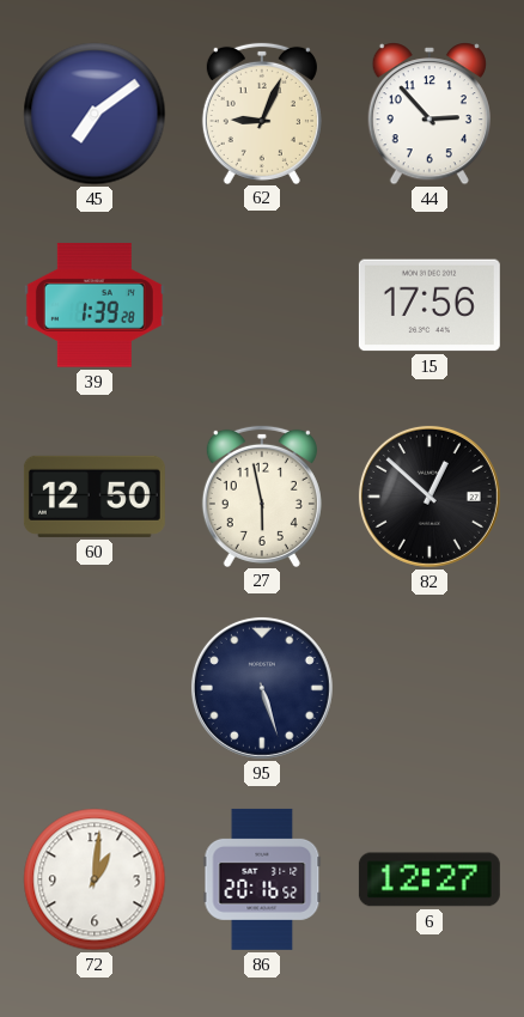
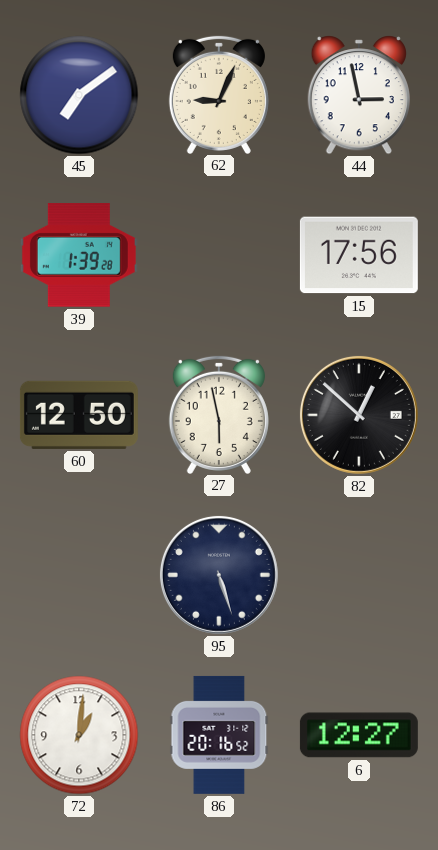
44: 2:53 -> 2:58
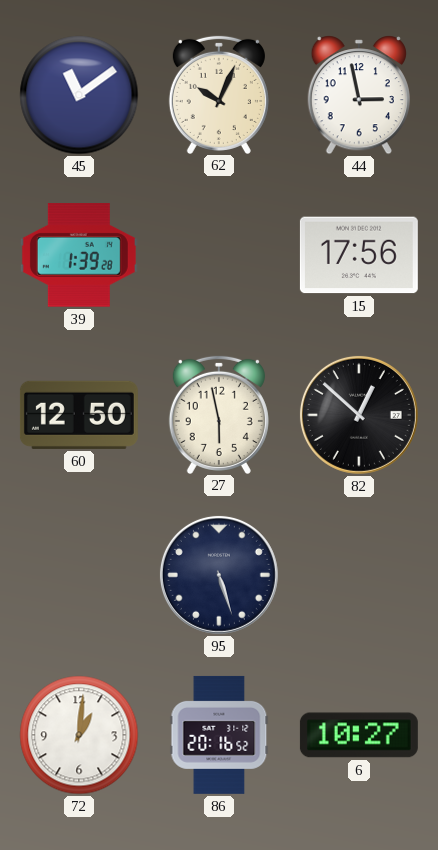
45: 7:09 -> 11:09
62: 9:04 -> 10:04
6: 12:27 -> 10:27
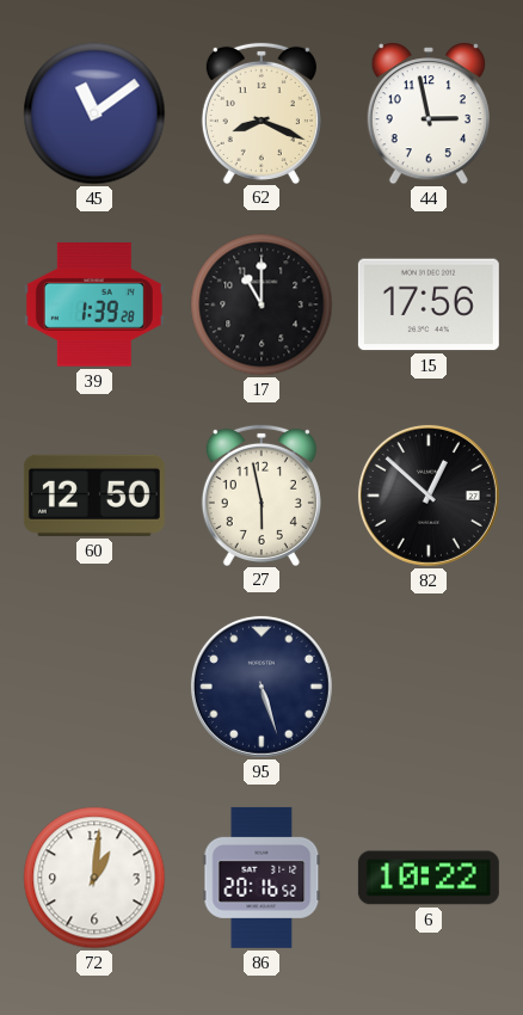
62: 10:04 -> 8:19
17: none -> 11:00
6: 10:27 -> 10:22
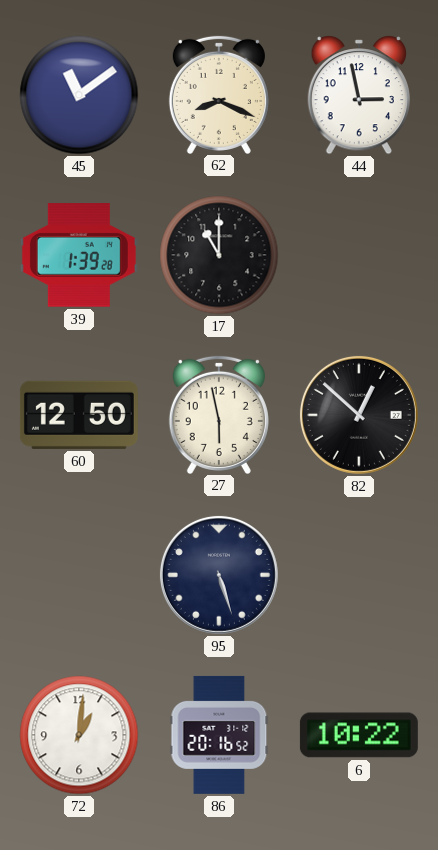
15: 17:56 -> none
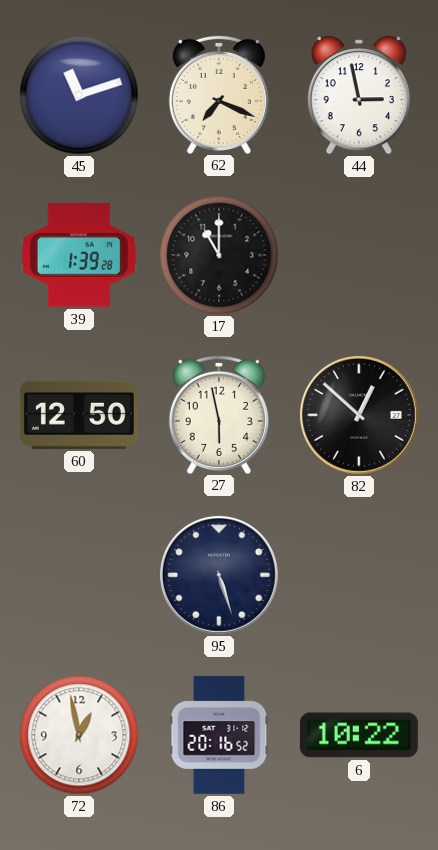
45: 11:09 -> 11:12
62: 8:19 -> 7:19
72: 1:01 -> 12:58
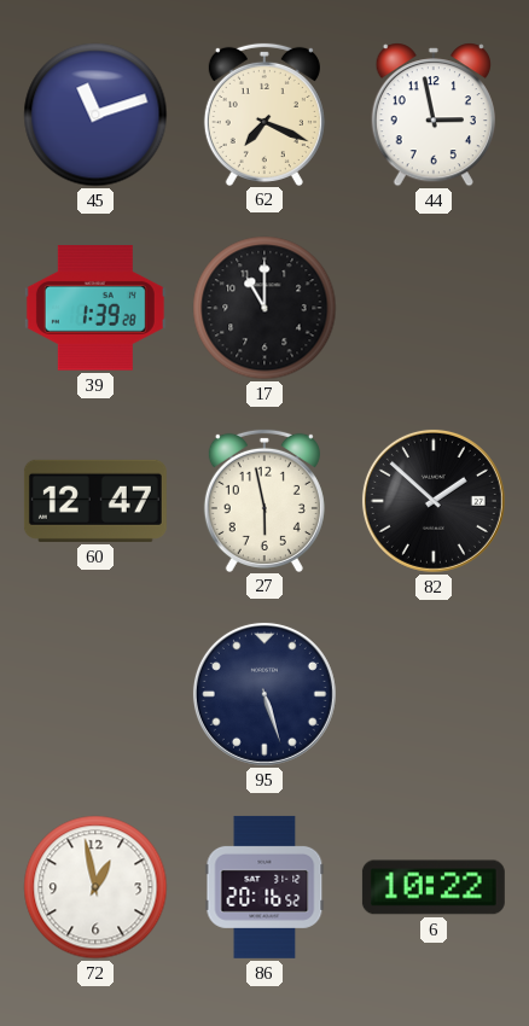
60: 12:50 -> 12:47
82: 12:52 -> 1:52
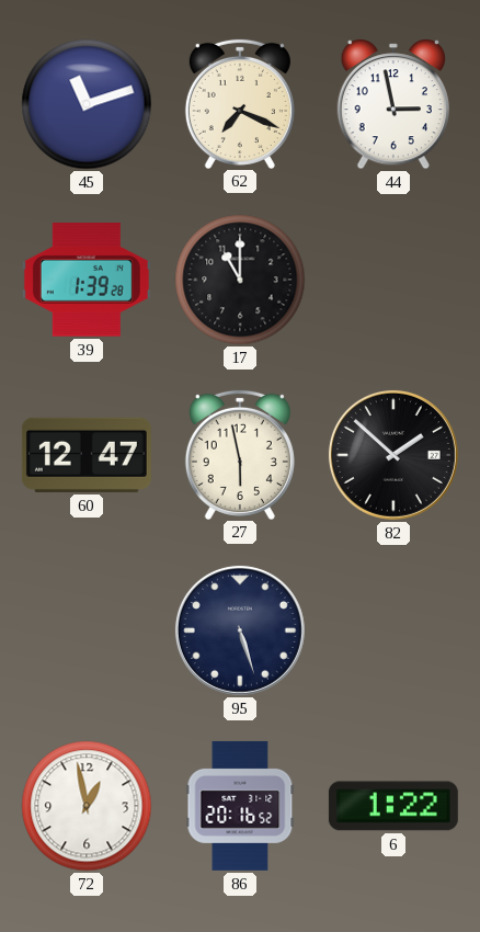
6: 10:22 -> 1:22
